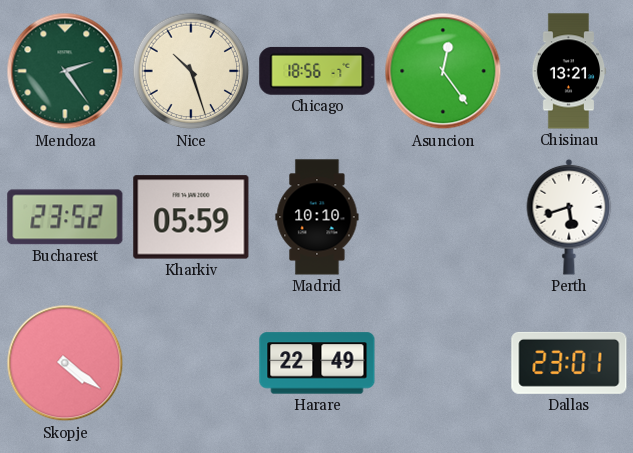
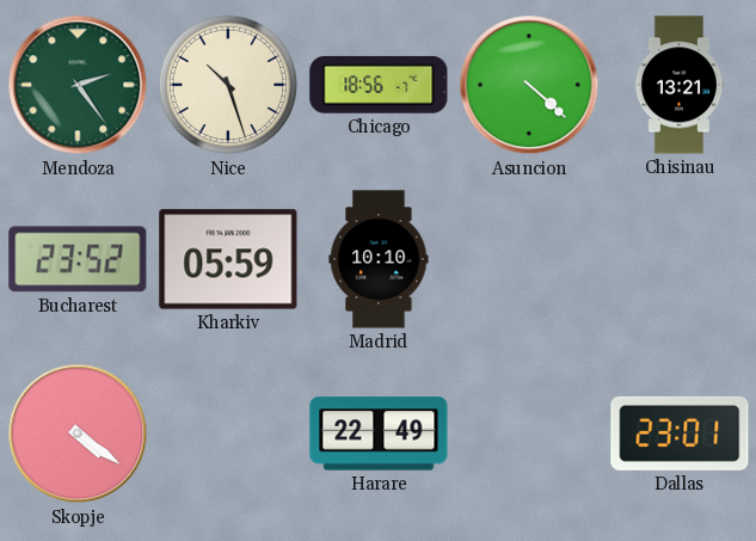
Asuncion: 12:24 -> 4:22
Perth: 5:42 -> none
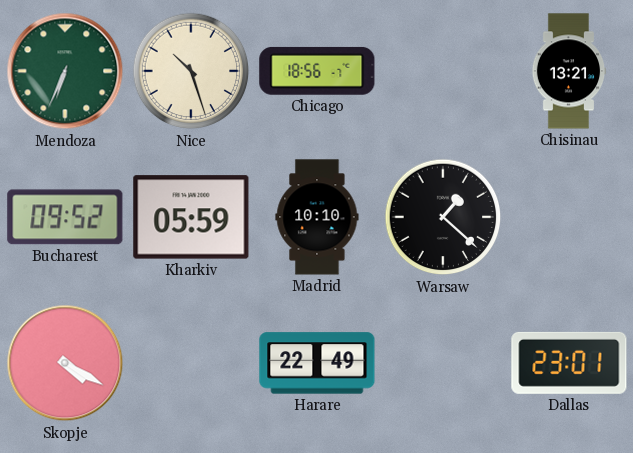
Mendoza: 2:24 -> 6:34
Asuncion: 4:22 -> none
Bucharest: 23:52 -> 09:52
Warsaw: none -> 1:22
Skopje: 4:21 -> 4:20
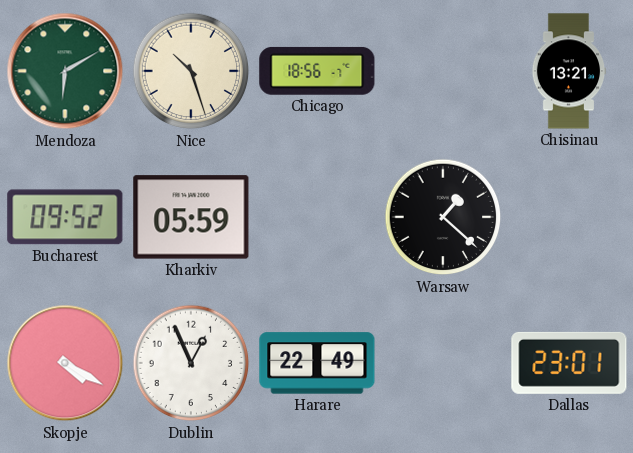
Mendoza: 6:34 -> 6:10
Madrid: 10:10 -> none
Dublin: none -> 12:56
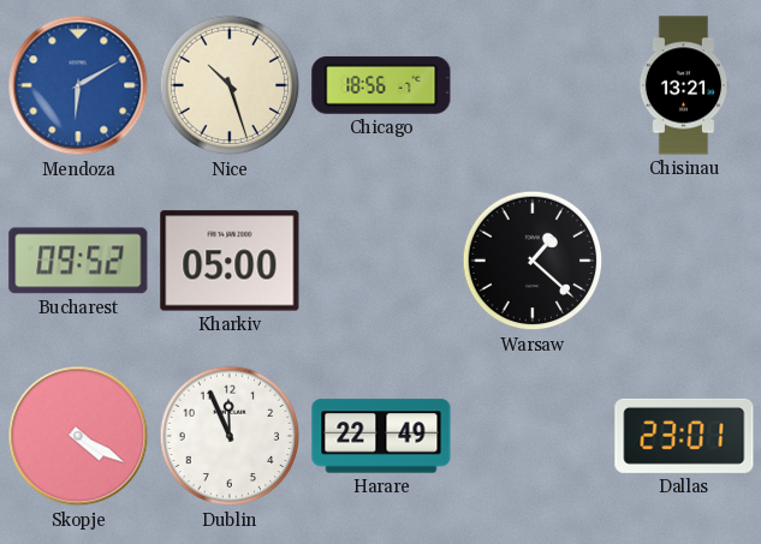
Mendoza dial: green -> blue
Kharkiv: 05:59 -> 05:00
Dublin: 12:56 -> 11:56
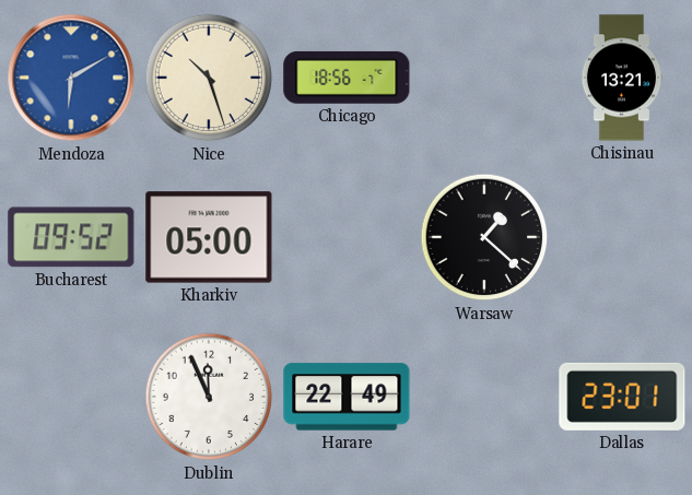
Skopje: 4:20 -> none
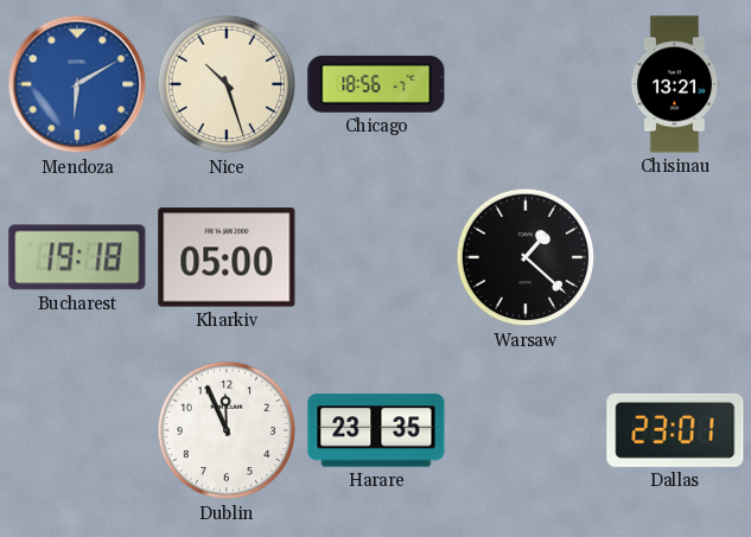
Bucharest: 09:52 -> 19:18
Harare: 22:49 -> 23:35
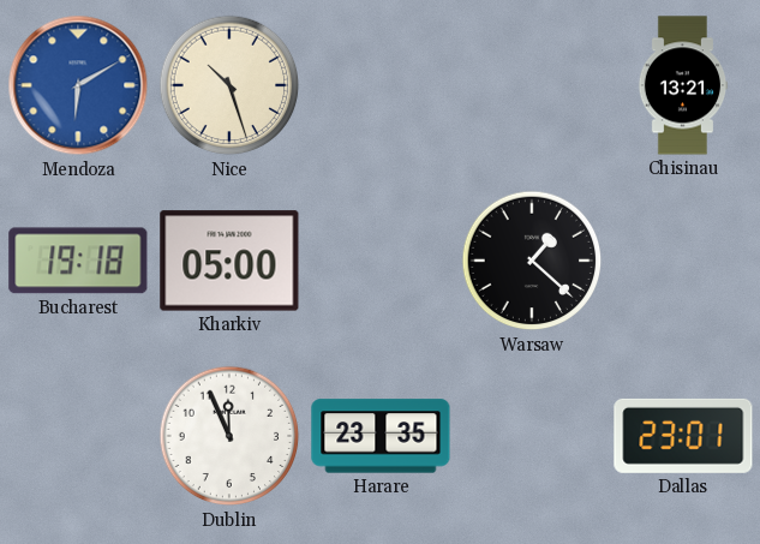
Chicago: 18:56 -> none
